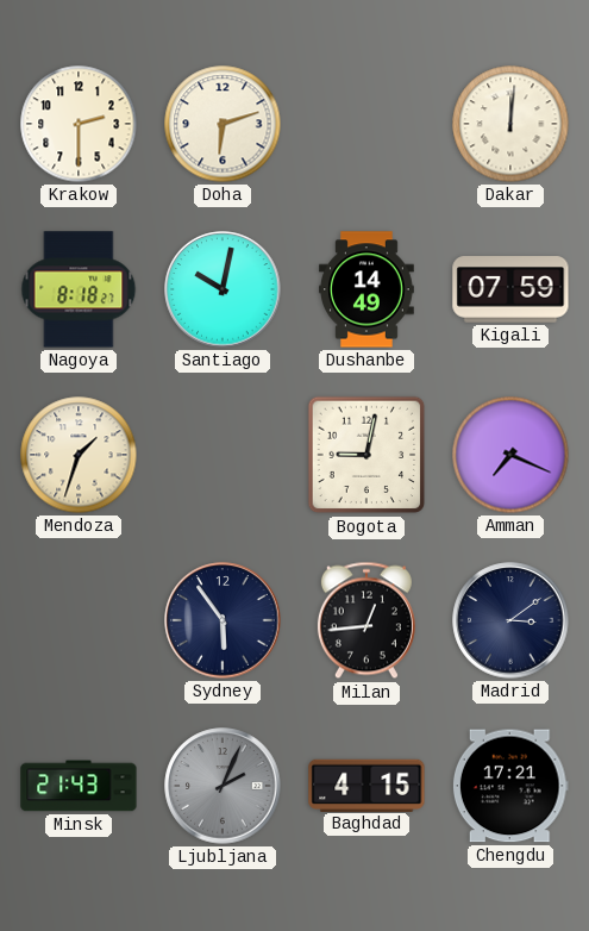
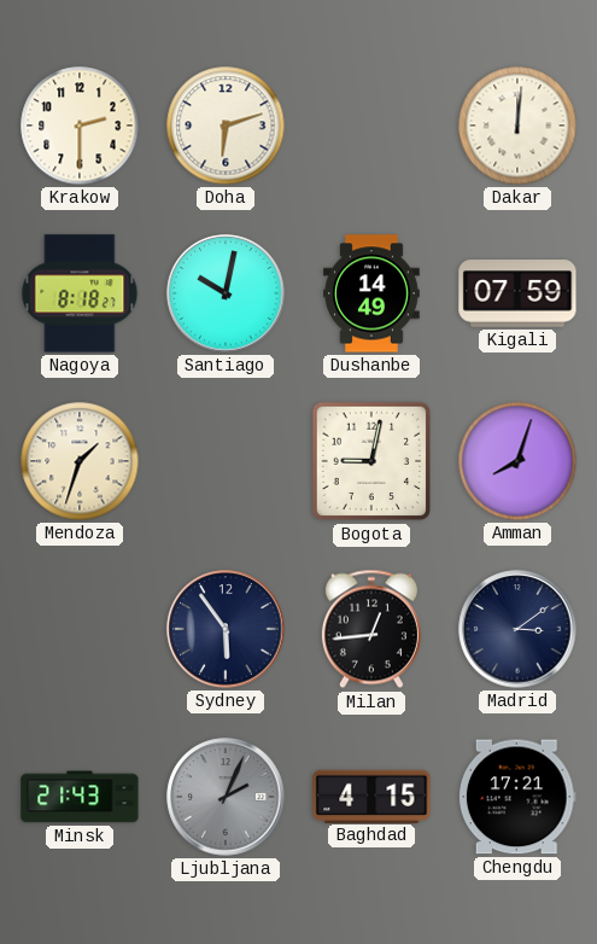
Amman: 7:19 -> 8:03
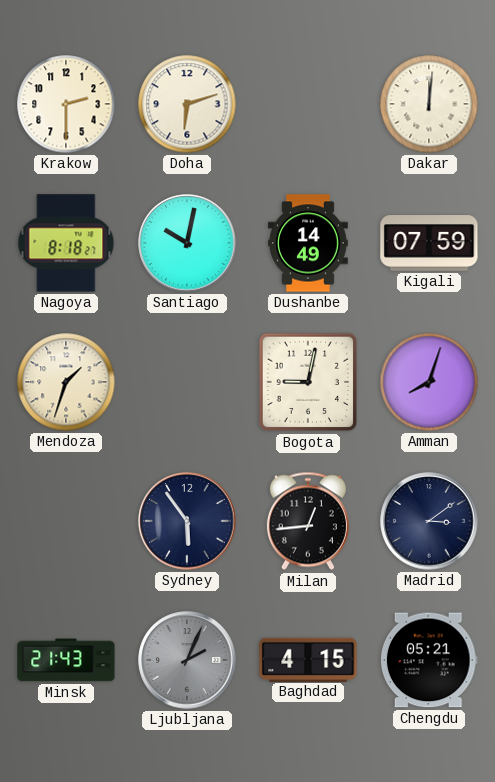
Chengdu: 17:21 -> 05:21
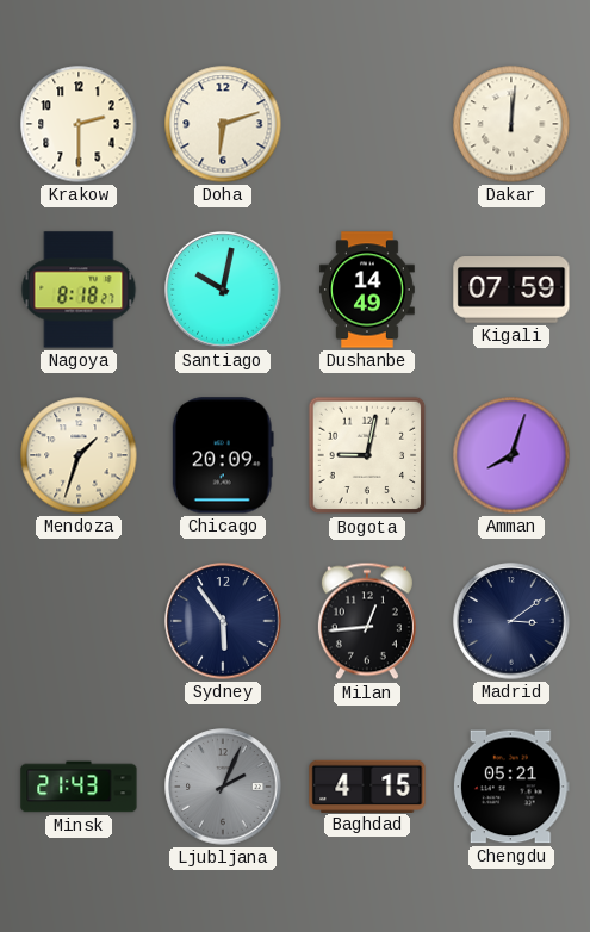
Chicago: none -> 20:09
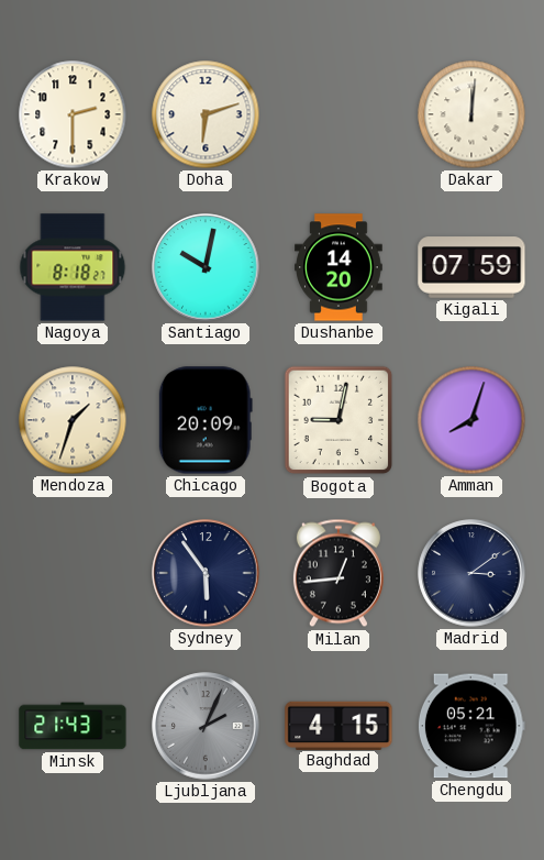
Dushanbe: 14:49 -> 14:20
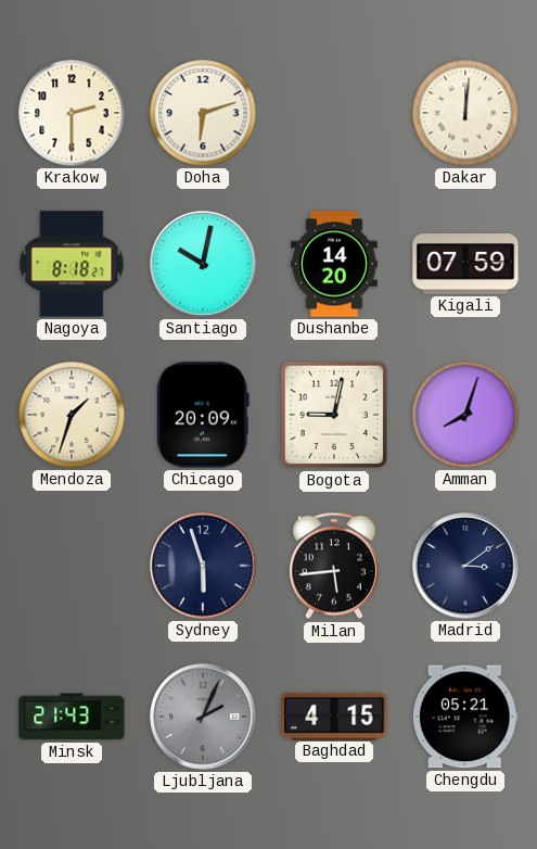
Sydney: 5:54 -> 5:57
Milan: 12:44 -> 5:44
